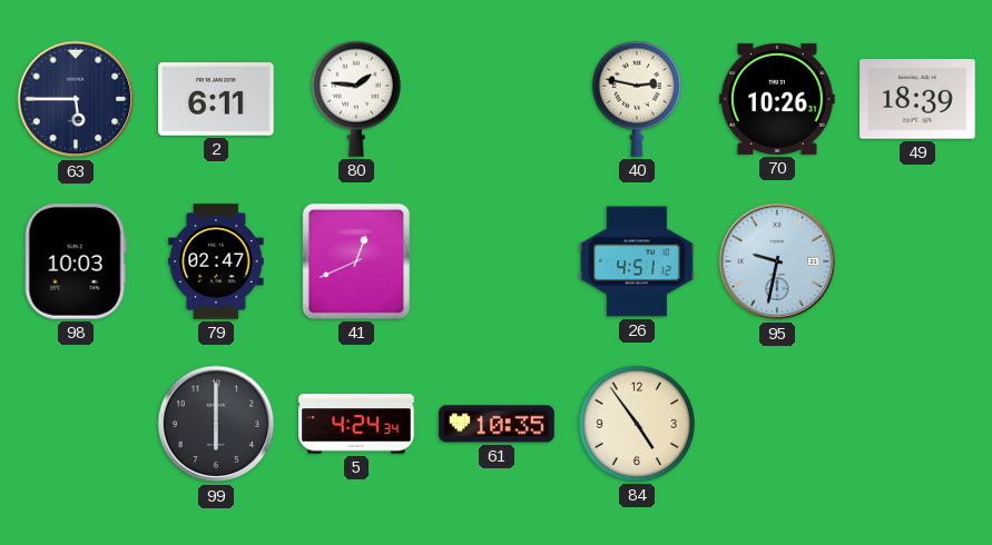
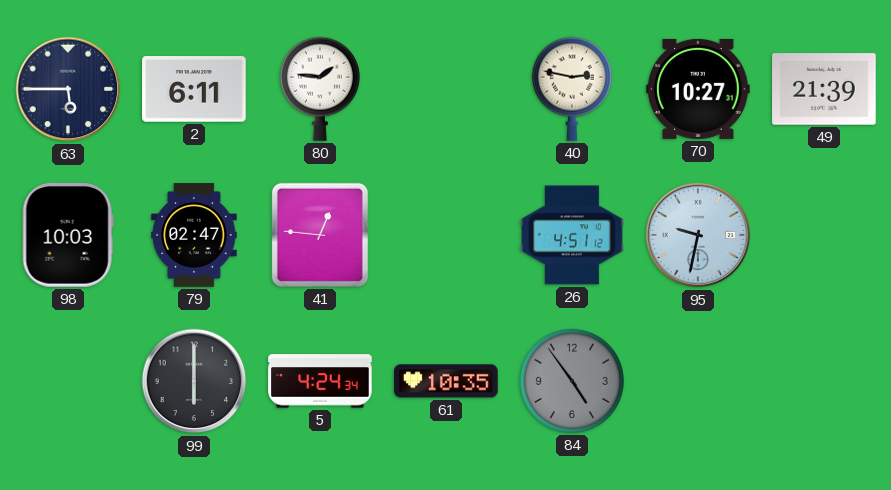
70: 10:26 -> 10:27
49: 18:39 -> 21:39
41: 12:41 -> 12:46
84 dial: cream -> grey
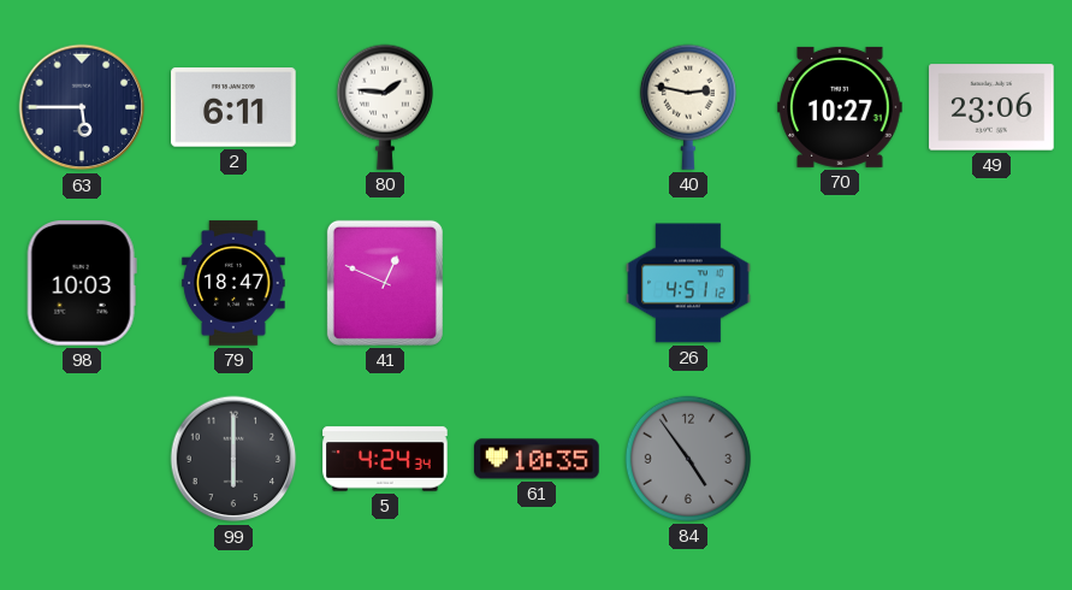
49: 21:39 -> 23:06
79: 02:47 -> 18:47
41: 12:46 -> 12:49
95: 9:32 -> none
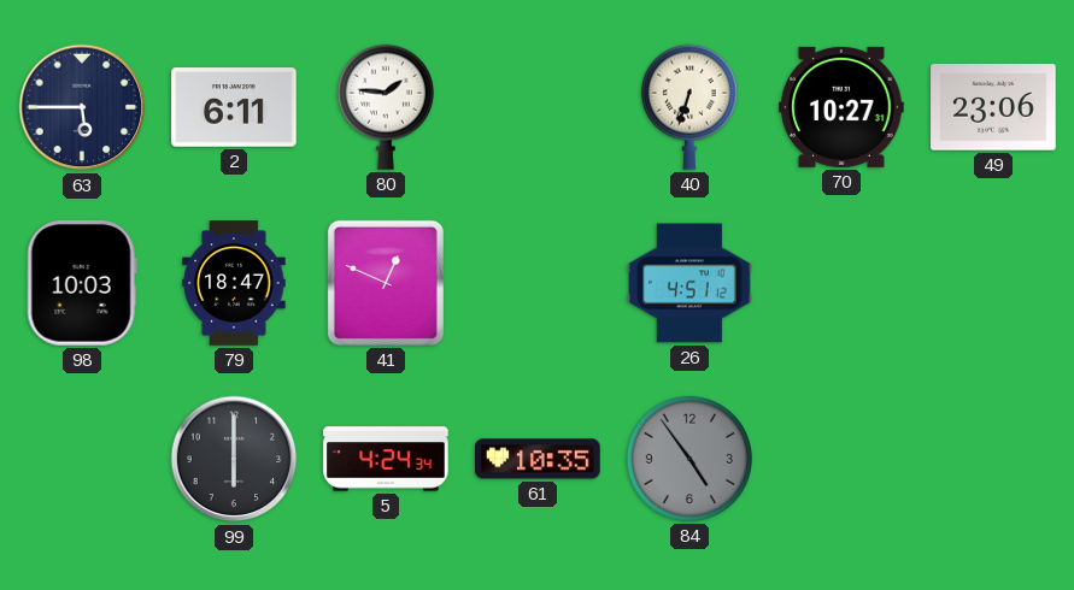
40: 2:47 -> 6:33
